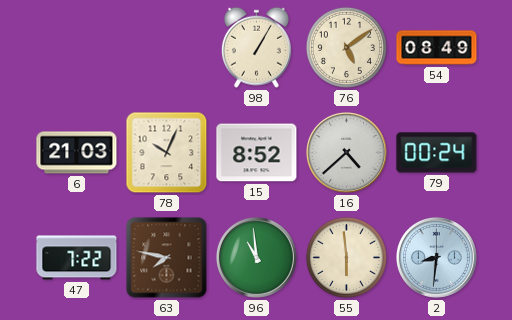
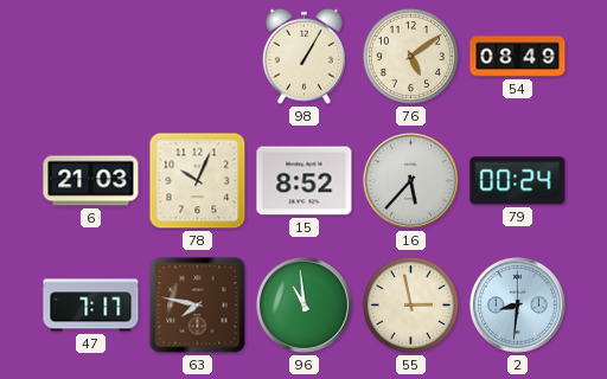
16: 4:38 -> 5:37
47: 7:22 -> 7:17
55: 5:59 -> 2:58
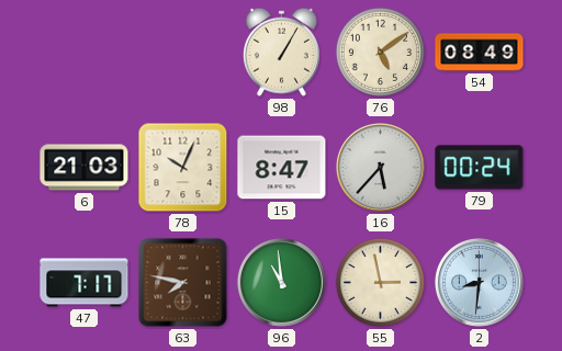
15: 8:52 -> 8:47
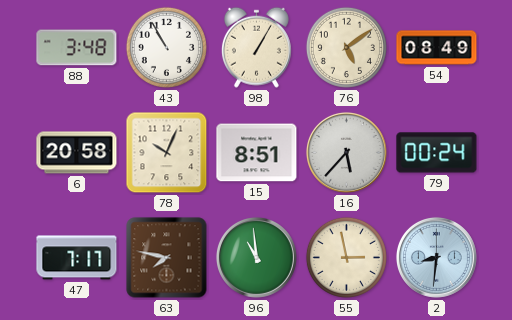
88: none -> 3:48
43: none -> 10:55
6: 21:03 -> 20:58
15: 8:47 -> 8:51
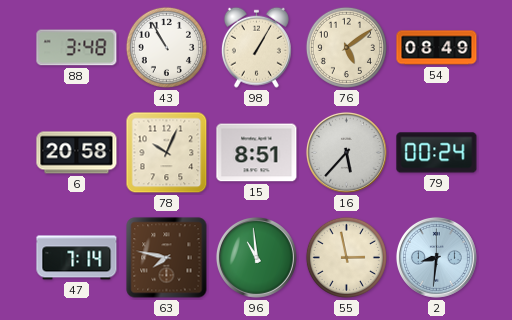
47: 7:17 -> 7:14
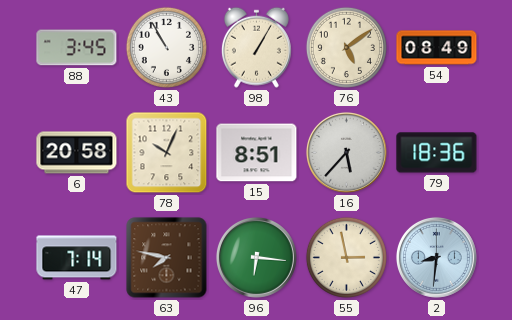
88: 3:48 -> 3:45
79: 00:24 -> 18:36
96: 10:59 -> 6:16
